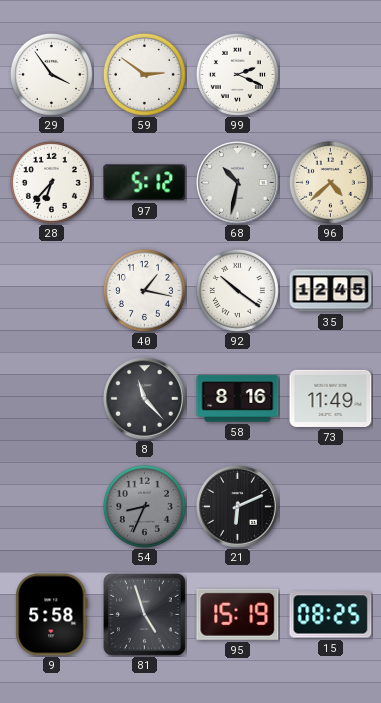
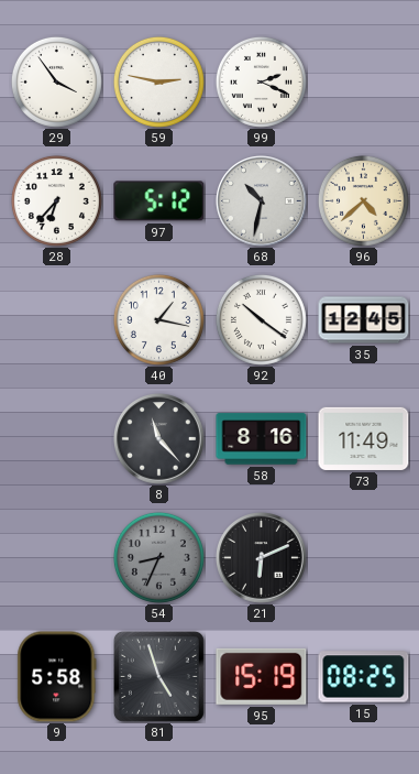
59: 2:51 -> 2:47
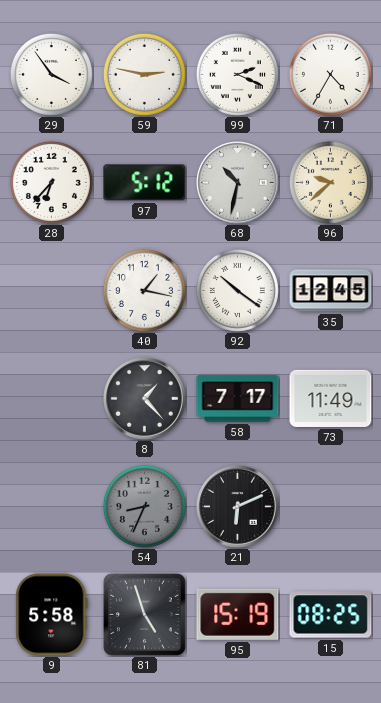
71: none -> 4:35
96: 4:38 -> 9:38
8: 11:23 -> 1:23
58: 8:16 -> 7:17
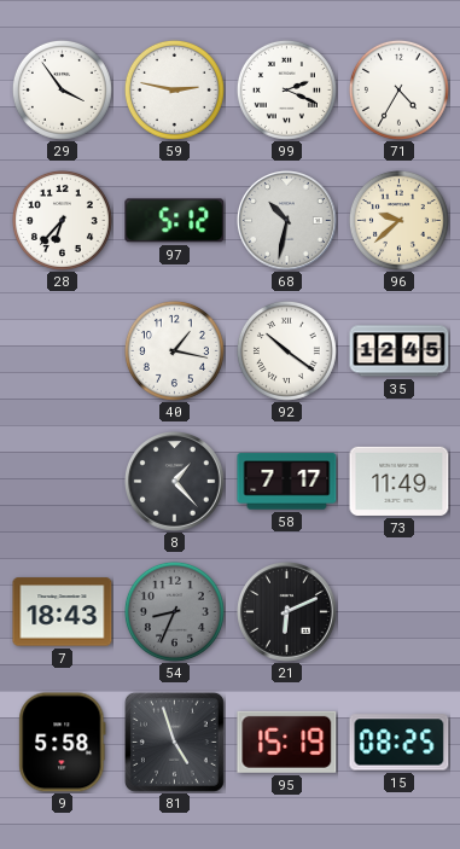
7: none -> 18:43
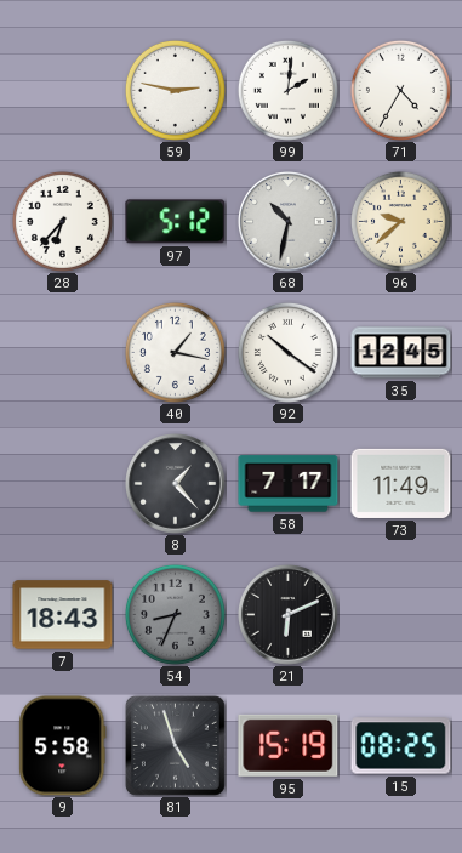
29: 3:54 -> none
99: 2:19 -> 2:01
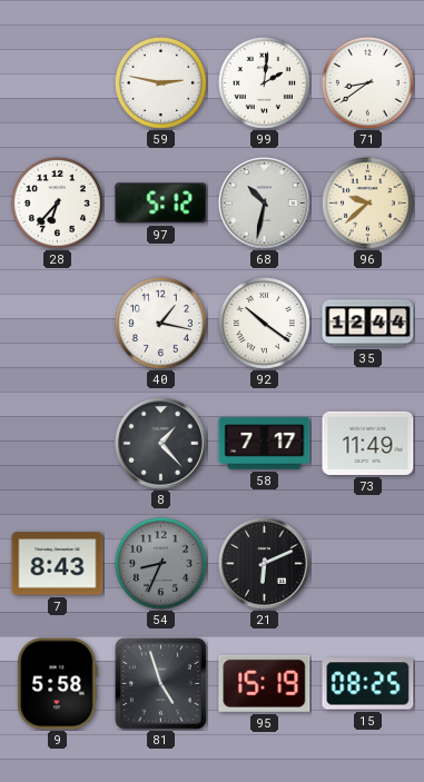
71: 4:35 -> 8:39
35: 12:45 -> 12:44
7: 18:43 -> 8:43
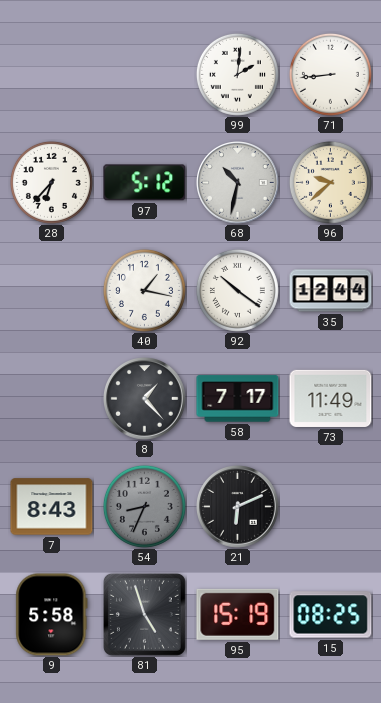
59: 2:47 -> none
71: 8:39 -> 8:44
